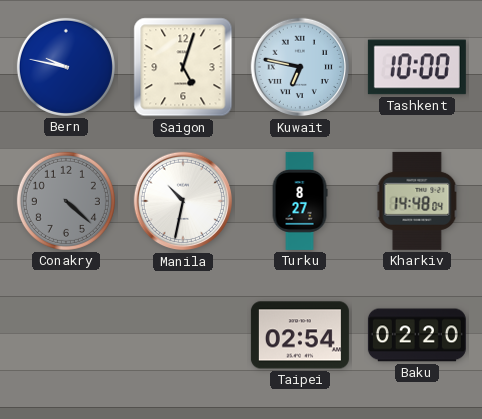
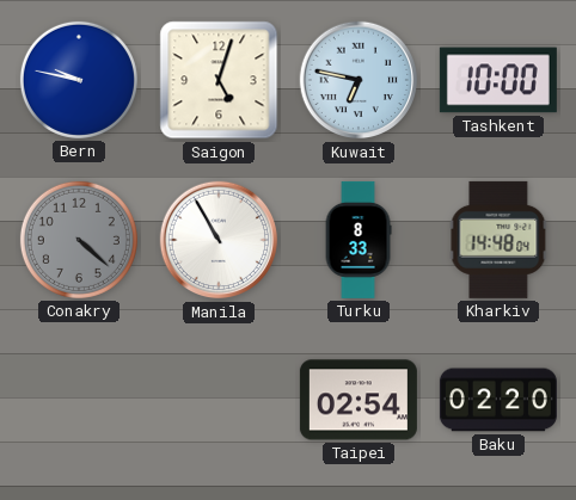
Manila: 10:32 -> 10:55
Turku: 8:27 -> 8:33
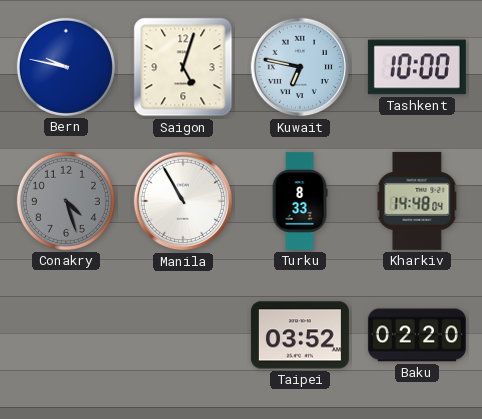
Conakry: 4:22 -> 4:27
Taipei: 02:54 -> 03:52
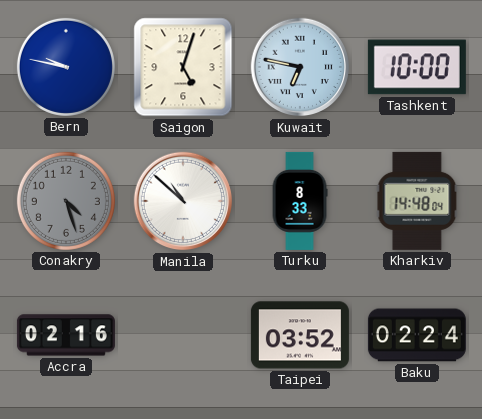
Manila: 10:55 -> 10:52
Accra: none -> 02:16
Baku: 02:20 -> 02:24
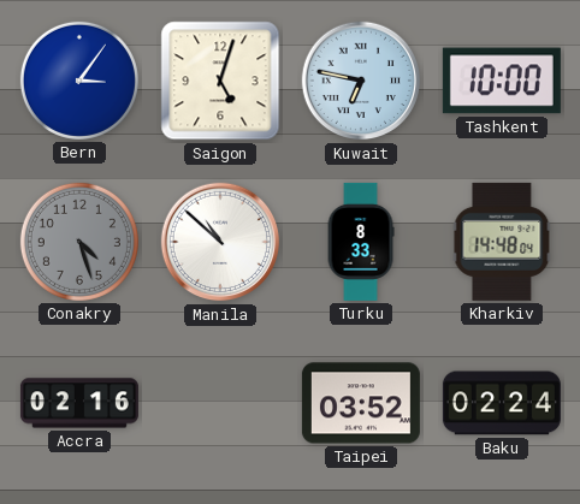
Bern: 9:47 -> 3:06
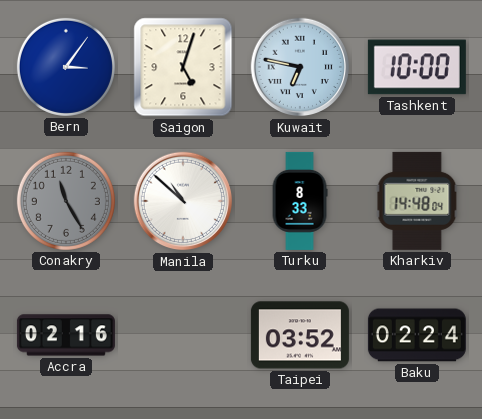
Conakry: 4:27 -> 11:25
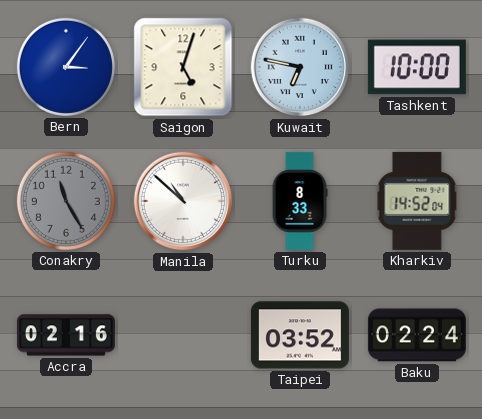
Kharkiv: 14:48 -> 14:52
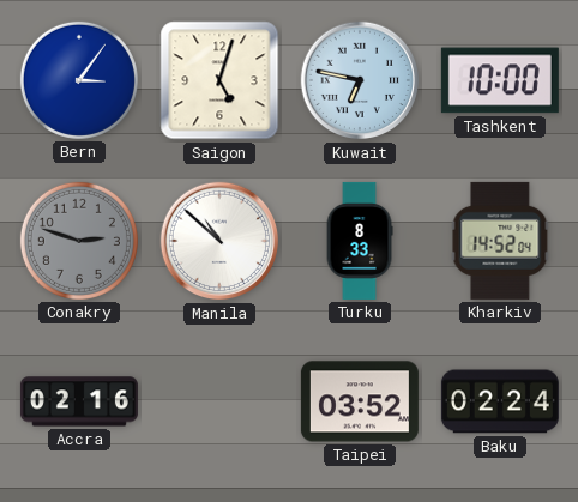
Conakry: 11:25 -> 2:48
